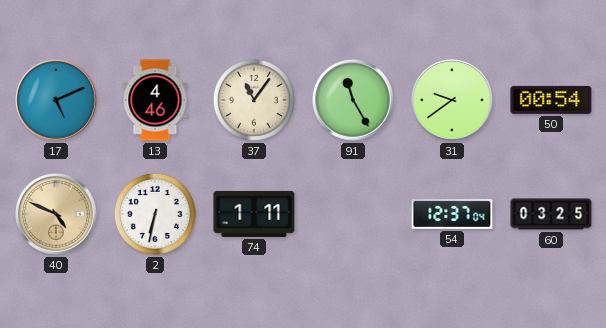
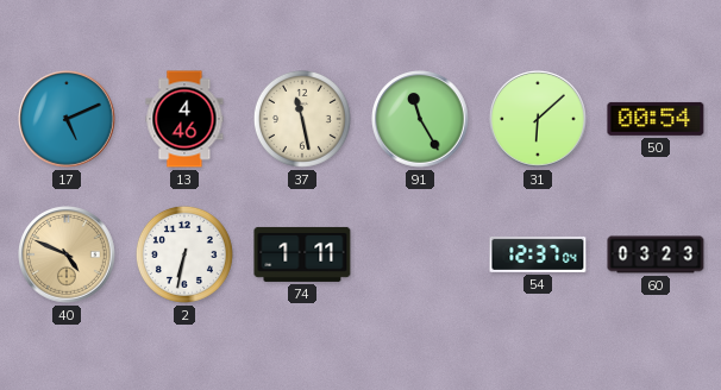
37: 11:06 -> 11:28
31: 9:39 -> 6:08
60: 03:25 -> 03:23
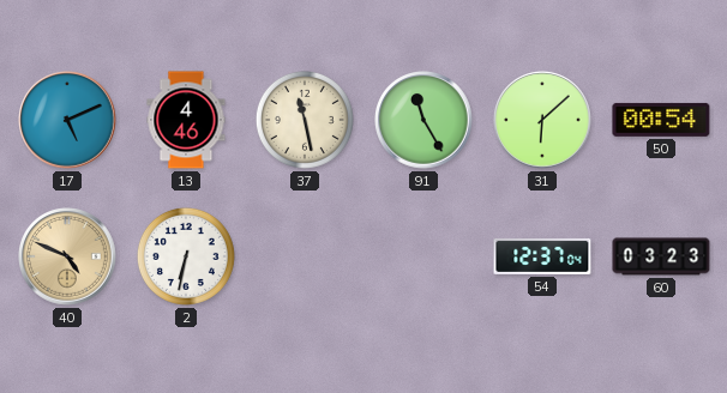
74: 1:11 -> none
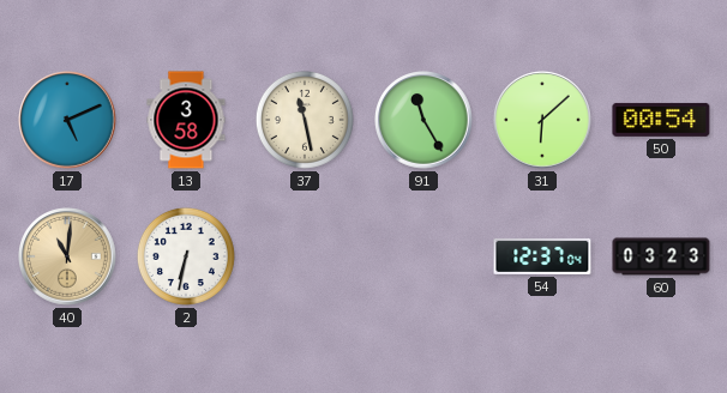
13: 4:46 -> 3:58
40: 4:49 -> 11:01
